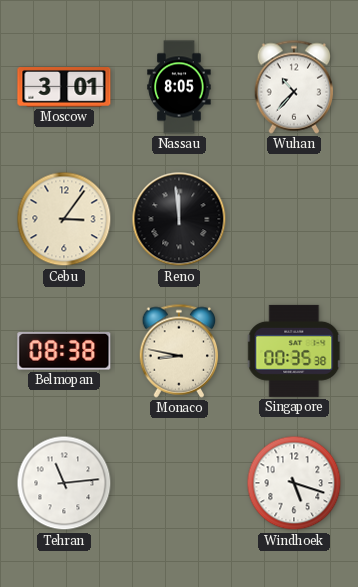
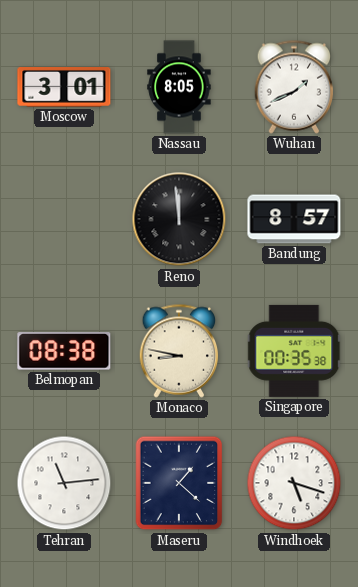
Wuhan: 10:37 -> 1:41
Cebu: 3:06 -> none
Bandung: none -> 8:57
Maseru: none -> 1:22
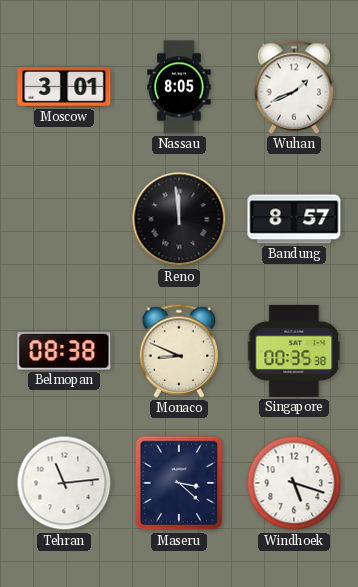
Monaco: 8:47 -> 8:49
Maseru: 1:22 -> 3:22
